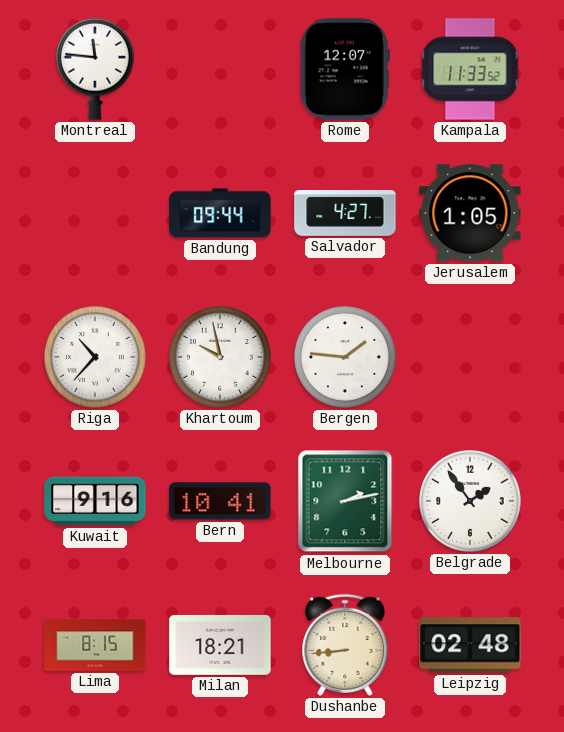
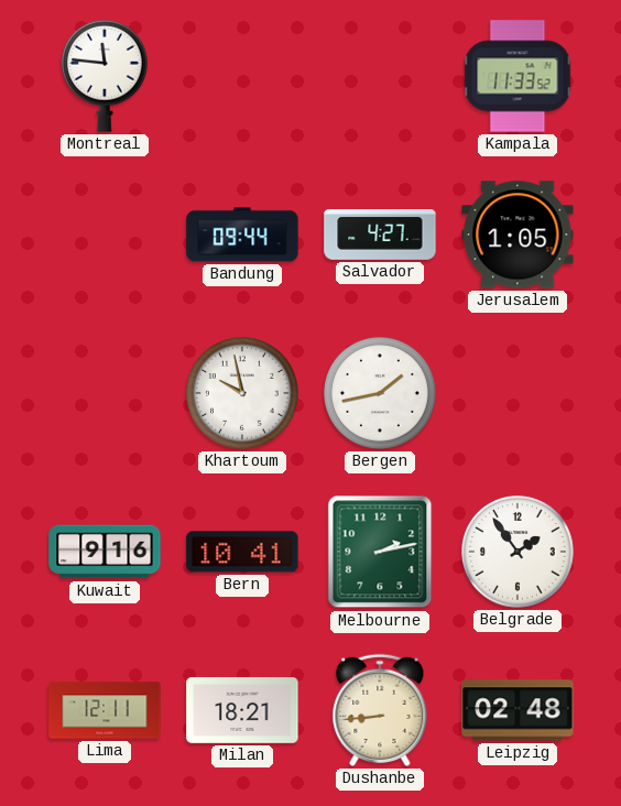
Rome: 12:07 -> none
Riga: 10:37 -> none
Bergen: 1:46 -> 1:43
Lima: 8:15 -> 12:11
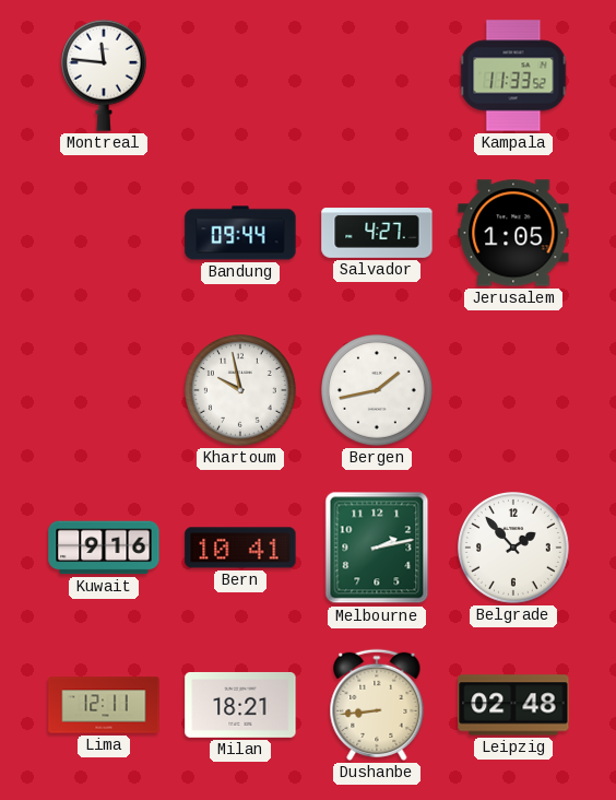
Belgrade: 1:54 -> 1:53
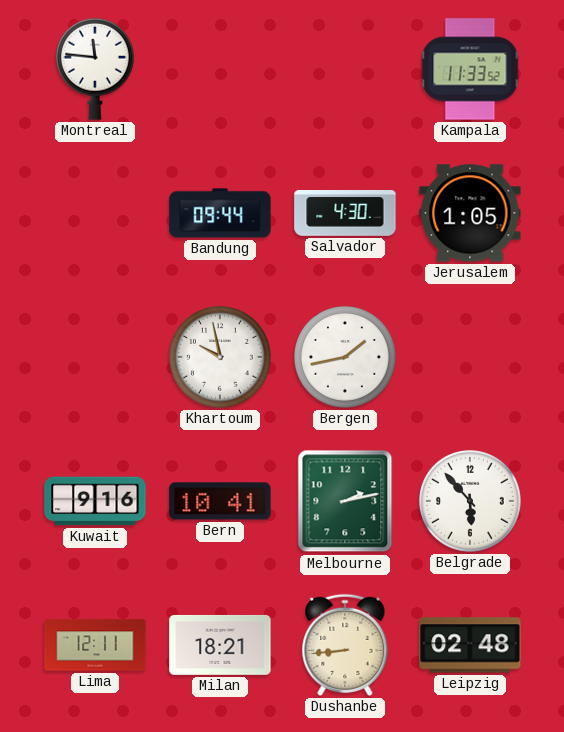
Salvador: 4:27 -> 4:30
Belgrade: 1:53 -> 5:53
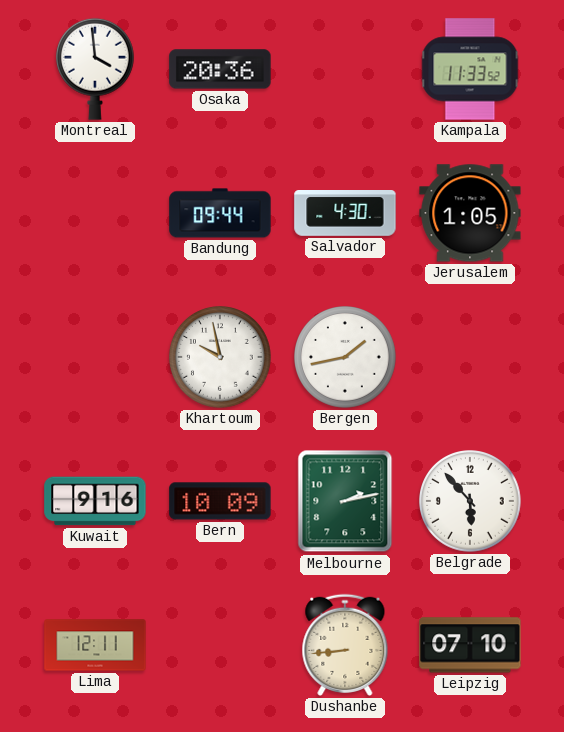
Montreal: 11:46 -> 3:59
Osaka: none -> 20:36
Bern: 10:41 -> 10:09
Milan: 18:21 -> none
Leipzig: 02:48 -> 07:10
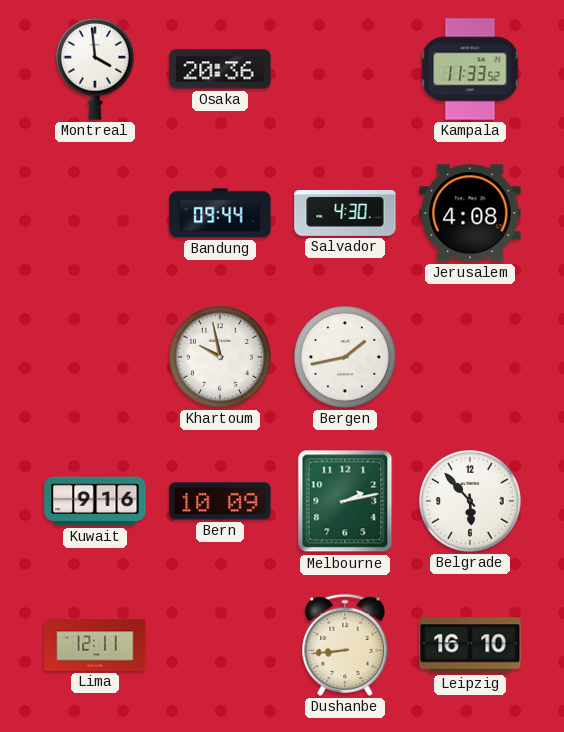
Jerusalem: 1:05 -> 4:08
Leipzig: 07:10 -> 16:10
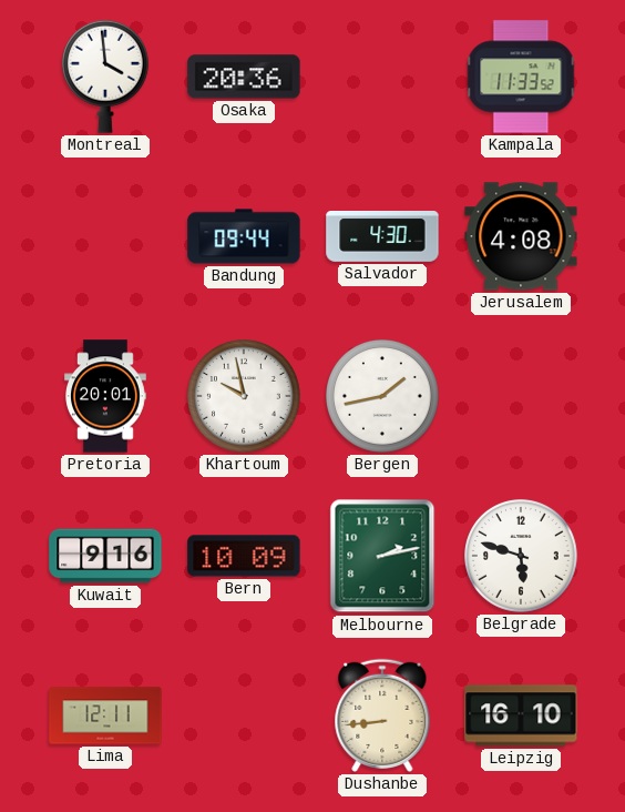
Pretoria: none -> 20:01
Belgrade: 5:53 -> 5:48
